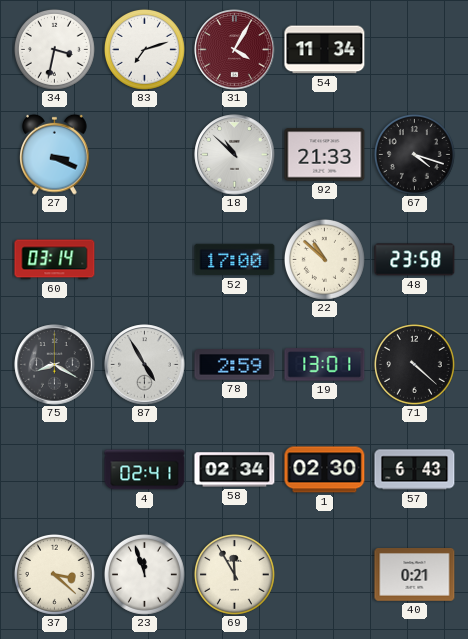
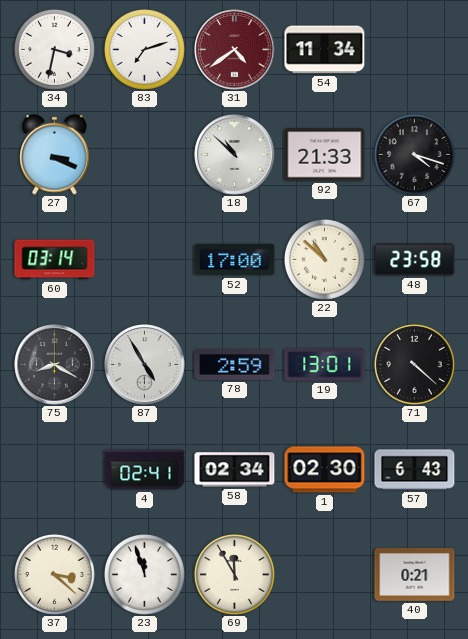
31: 4:05 -> 4:39
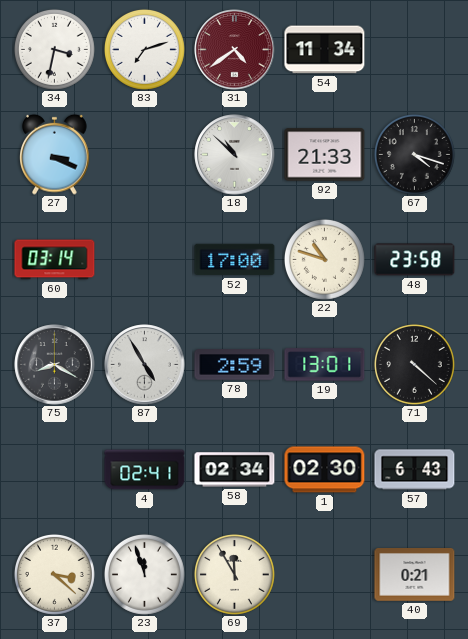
22: 10:52 -> 10:48
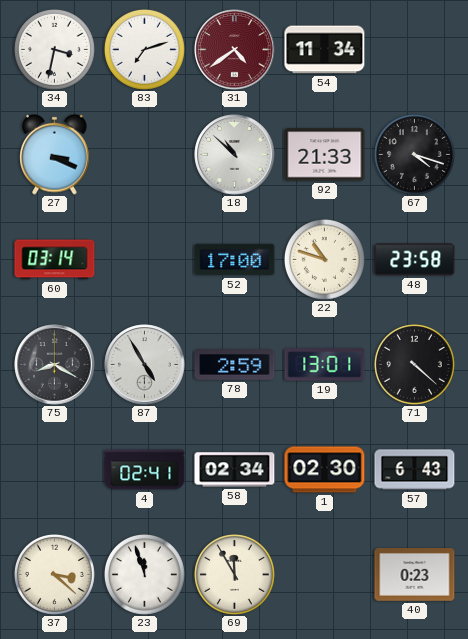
40: 0:21 -> 0:23
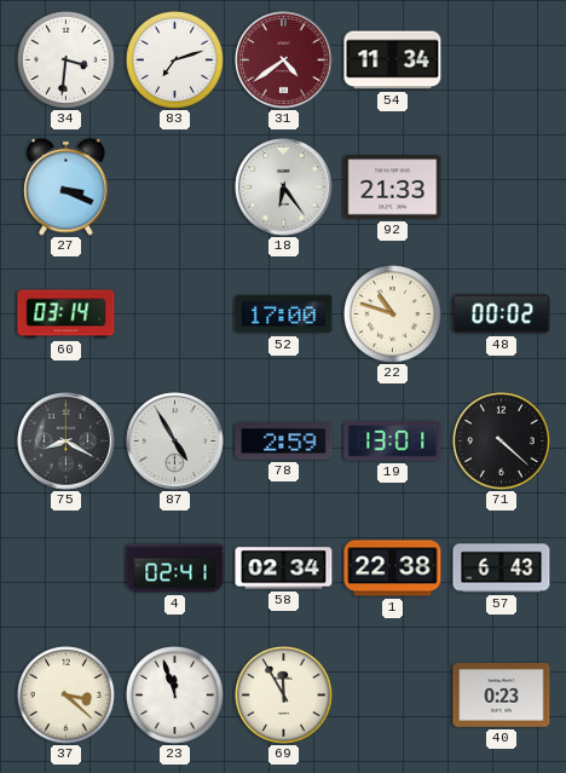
34: 3:32 -> 3:31
18: 10:52 -> 6:24
67: 4:18 -> none
48: 23:58 -> 00:02
1: 02:30 -> 22:38
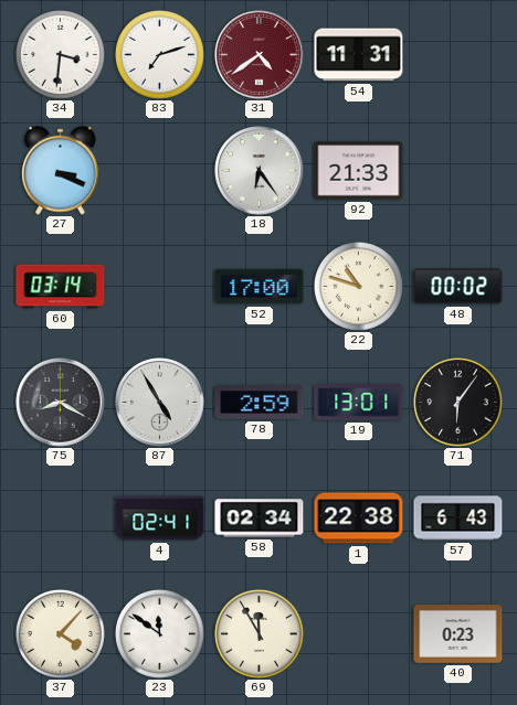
54: 11:34 -> 11:31
71: 4:22 -> 6:06
37: 3:22 -> 4:07
23: 11:57 -> 11:51
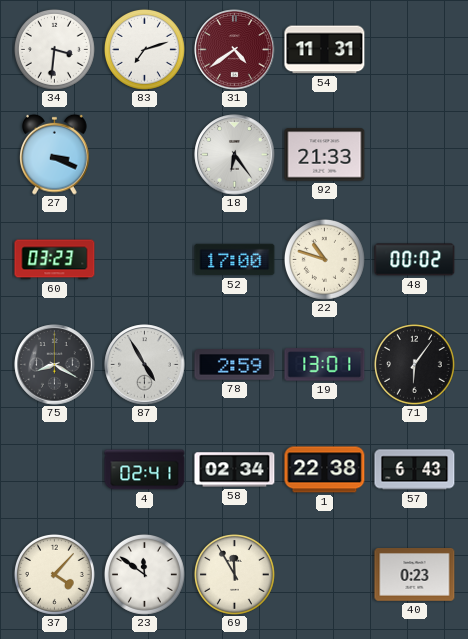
60: 03:14 -> 03:23
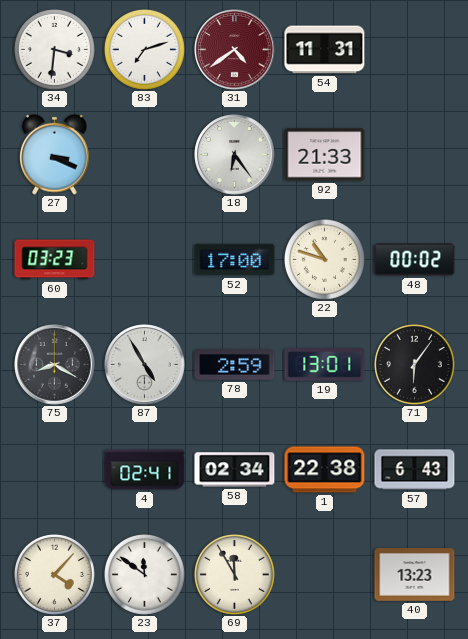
40: 0:23 -> 13:23
